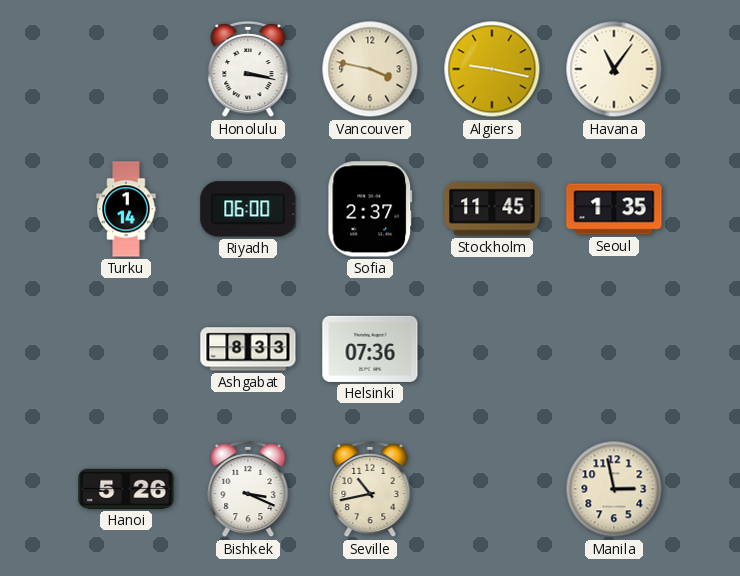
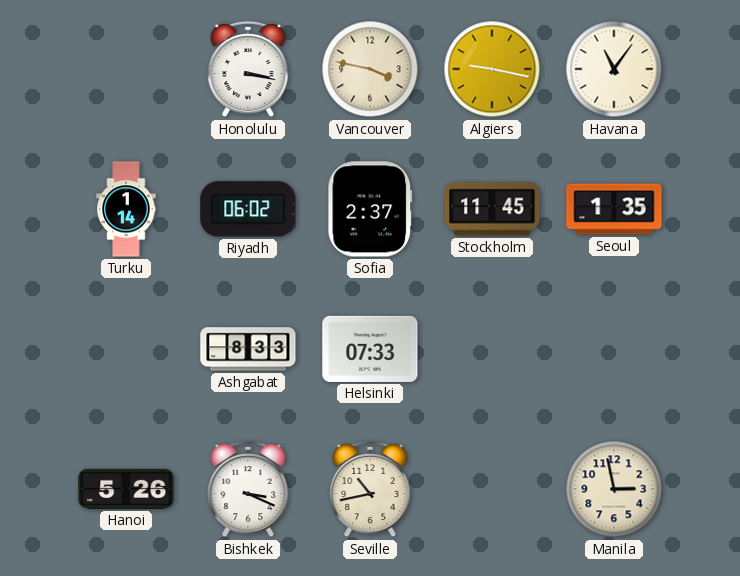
Riyadh: 06:00 -> 06:02
Helsinki: 07:36 -> 07:33
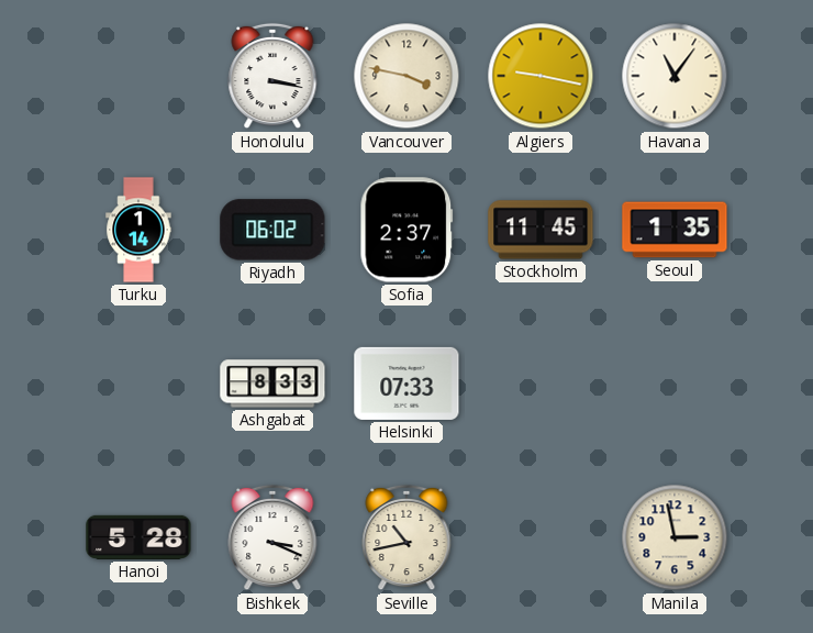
Hanoi: 5:26 -> 5:28
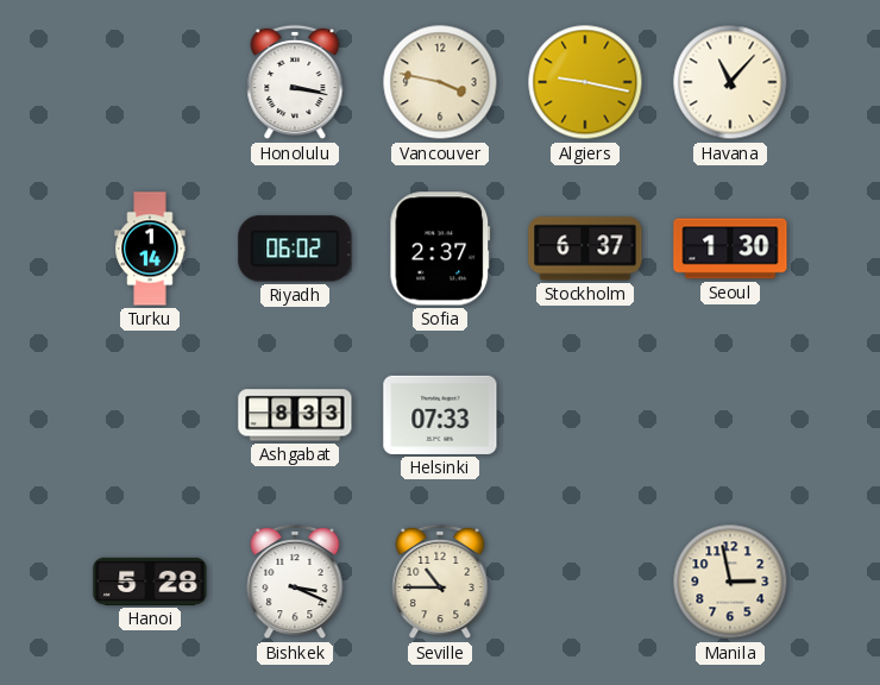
Havana: 11:06 -> 11:07
Stockholm: 11:45 -> 6:37
Seoul: 1:35 -> 1:30
Seville: 10:43 -> 10:45
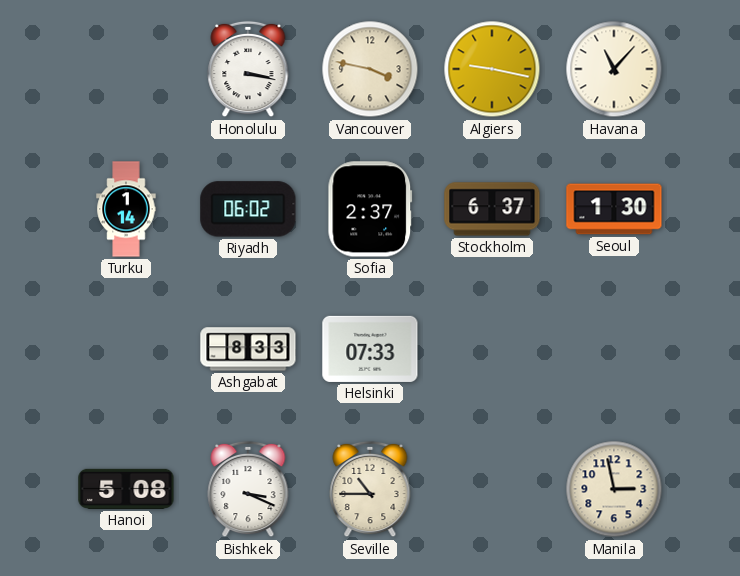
Hanoi: 5:28 -> 5:08
